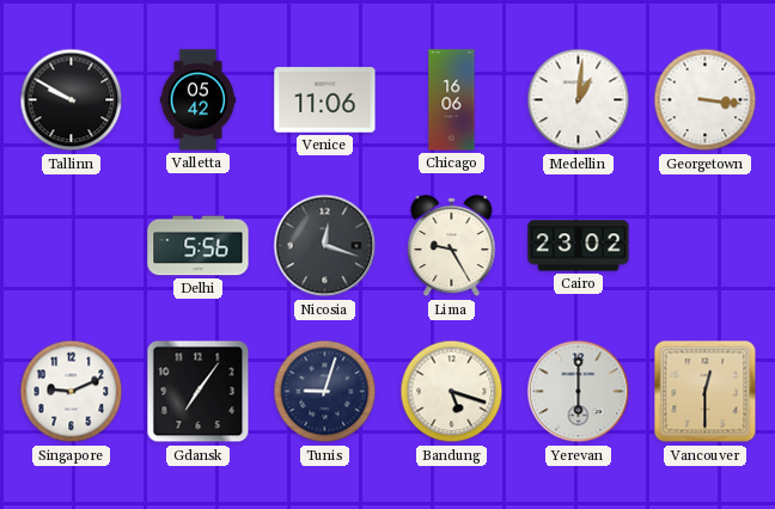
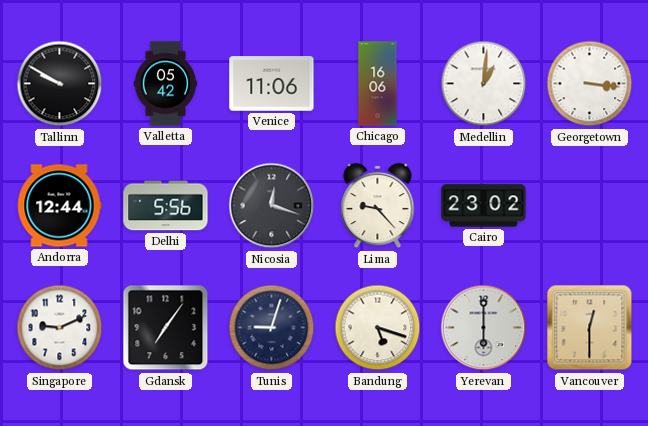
Andorra: none -> 12:44
Lima: 9:25 -> 9:23
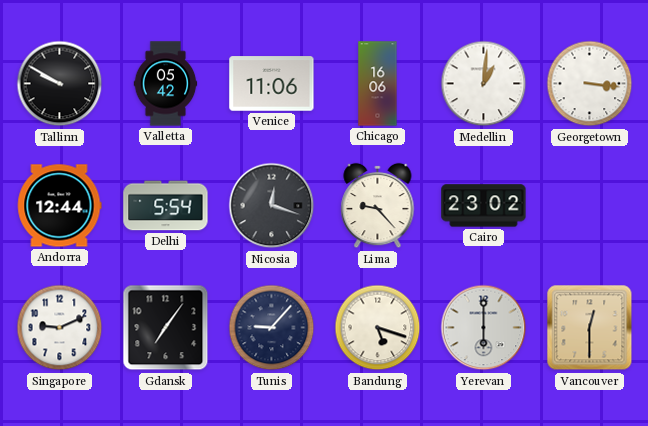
Delhi: 5:56 -> 5:54
Tunis: 9:03 -> 9:07
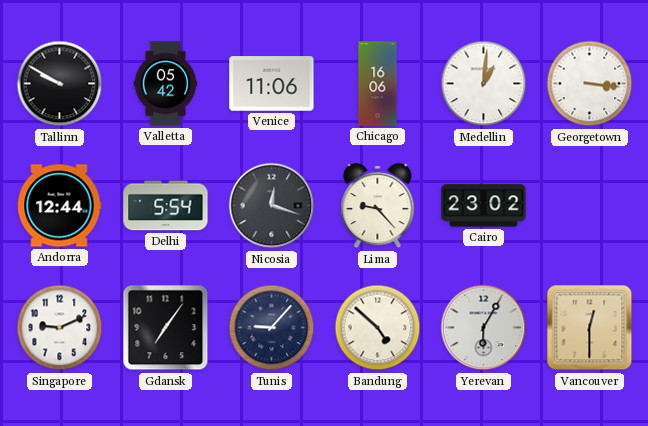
Bandung: 5:18 -> 4:52
Yerevan: 6:00 -> 6:05
